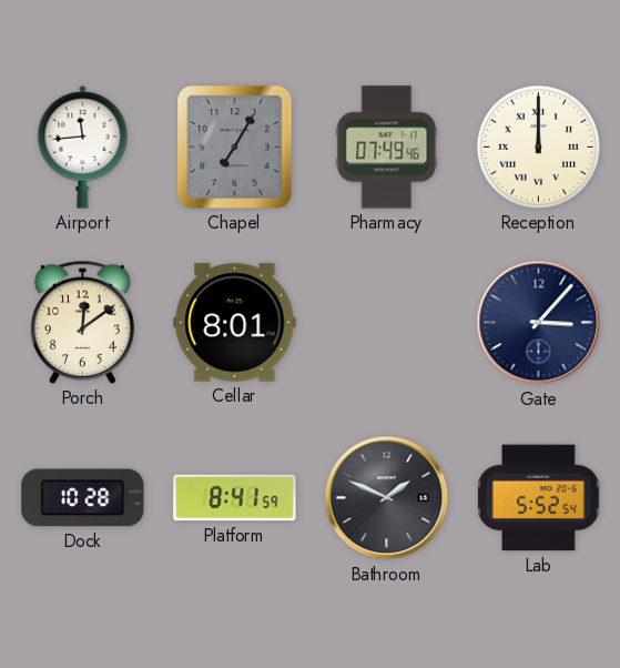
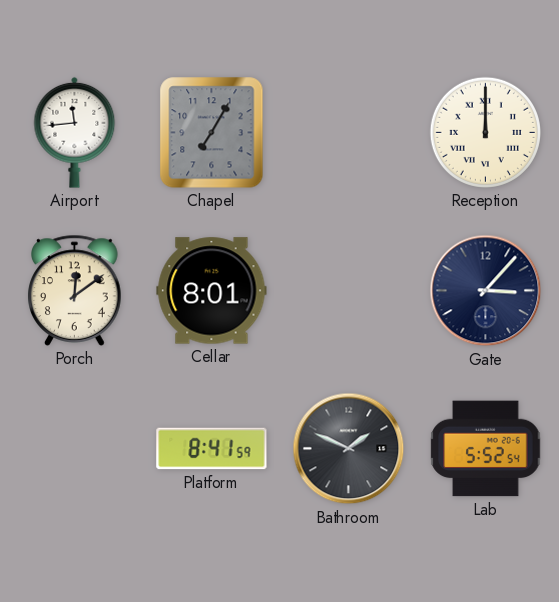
Pharmacy: 07:49 -> none
Dock: 10:28 -> none
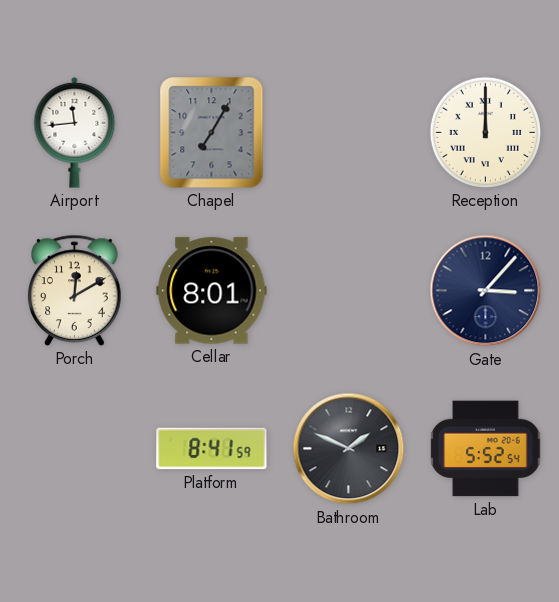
Porch: 12:09 -> 12:10
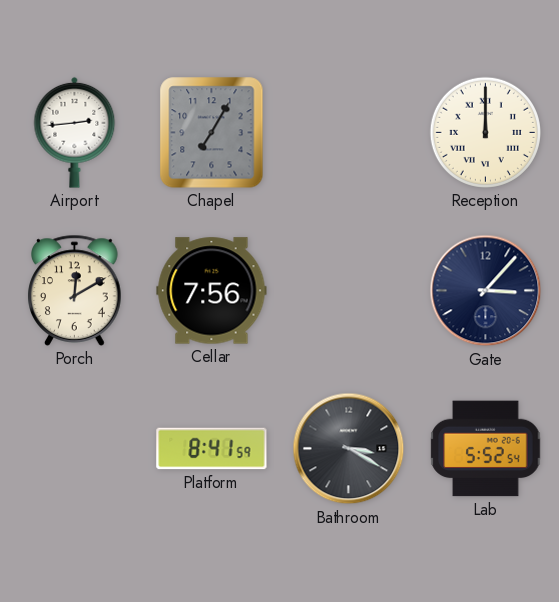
Airport: 11:44 -> 2:44
Cellar: 8:01 -> 7:56
Bathroom: 1:49 -> 3:20
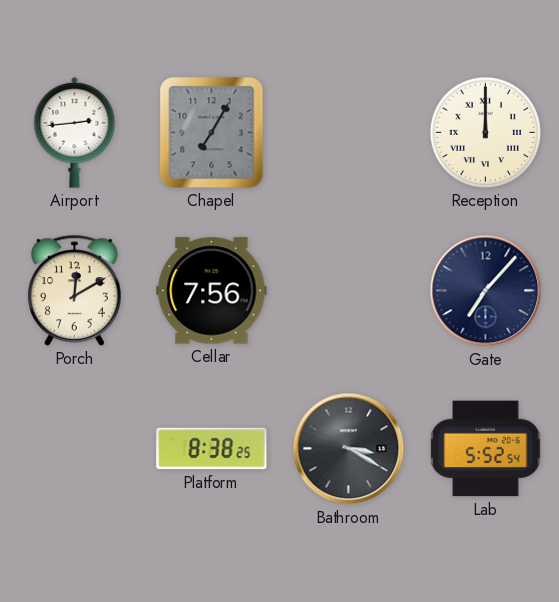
Gate: 3:07 -> 7:07
Platform: 8:41 -> 8:38
